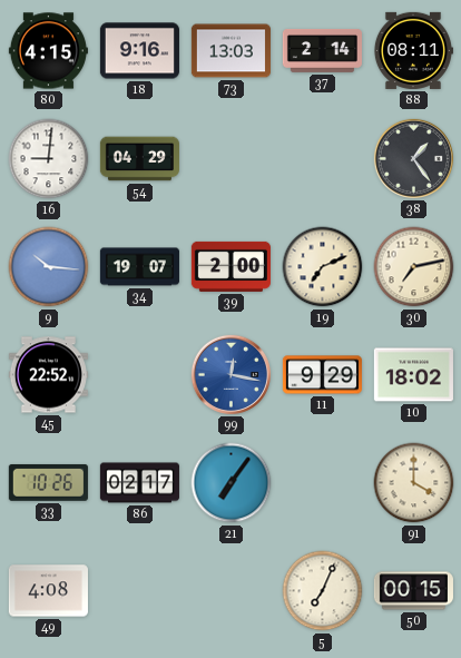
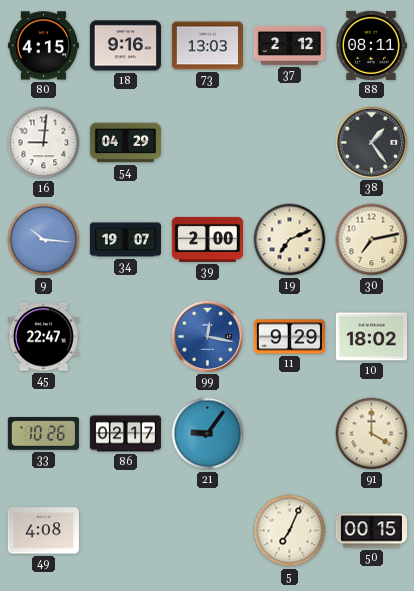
37: 2:14 -> 2:12
45: 22:52 -> 22:47
21: 7:06 -> 9:06
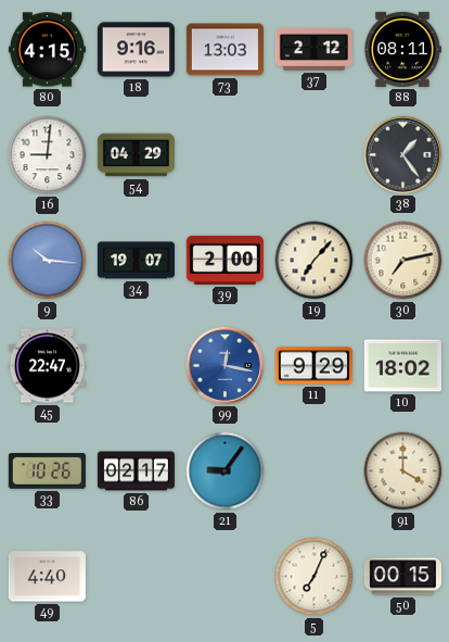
19: 7:11 -> 7:07
49: 4:08 -> 4:40
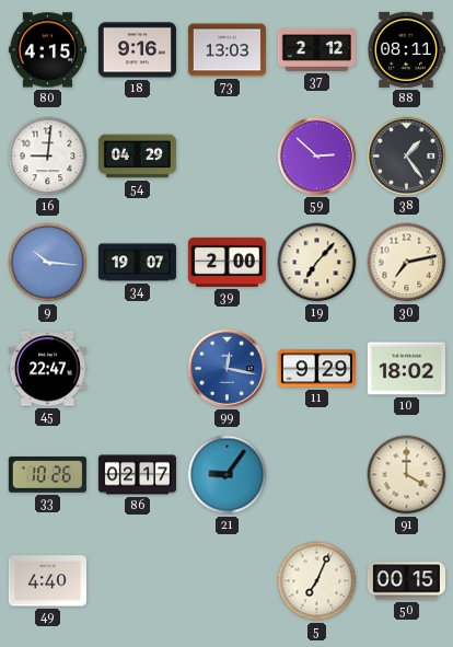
59: none -> 2:52
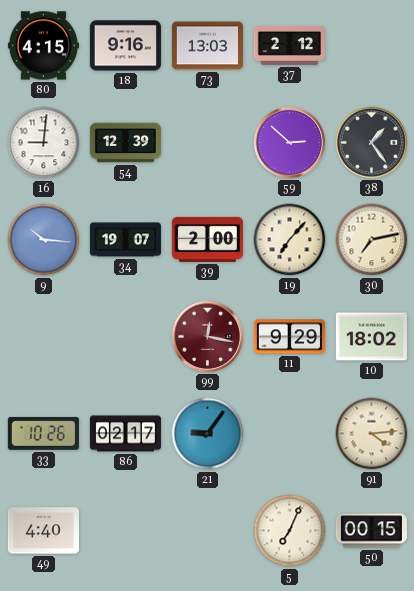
88: 08:11 -> none
54: 04:29 -> 12:39
45: 22:47 -> none
99 dial: blue -> burgundy
91: 4:00 -> 4:14
